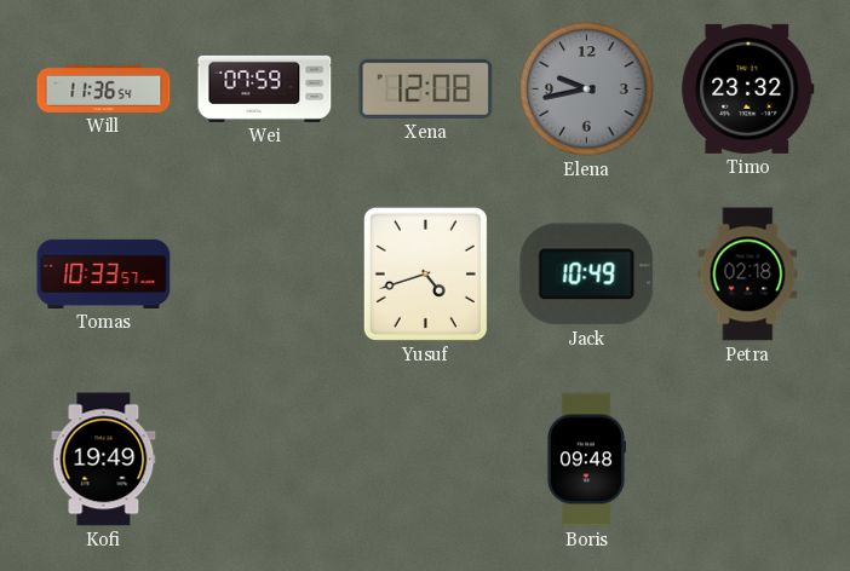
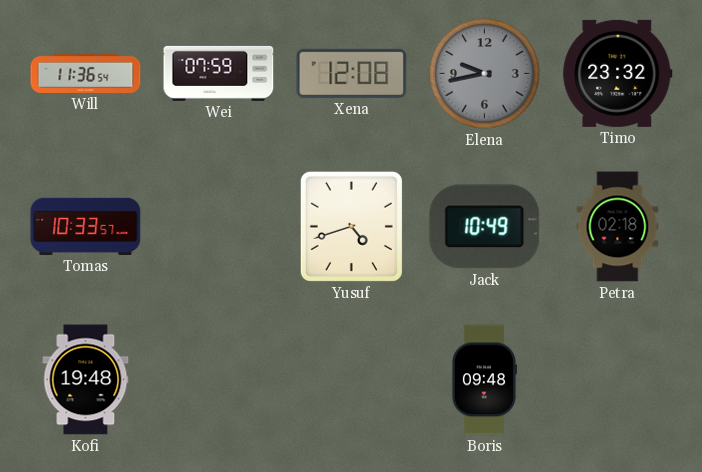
Kofi: 19:49 -> 19:48
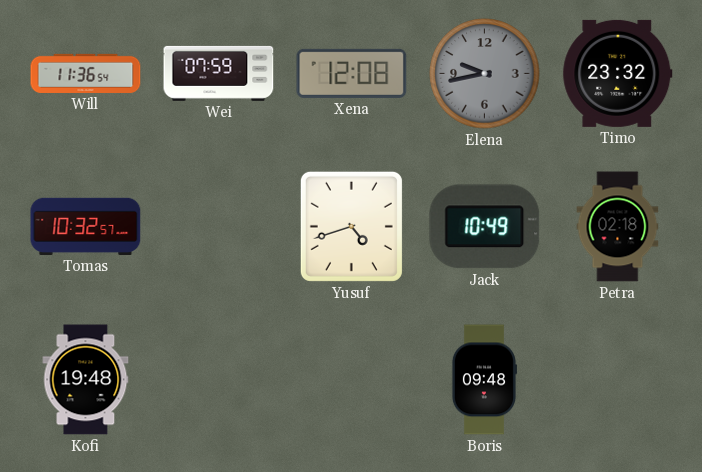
Tomas: 10:33 -> 10:32
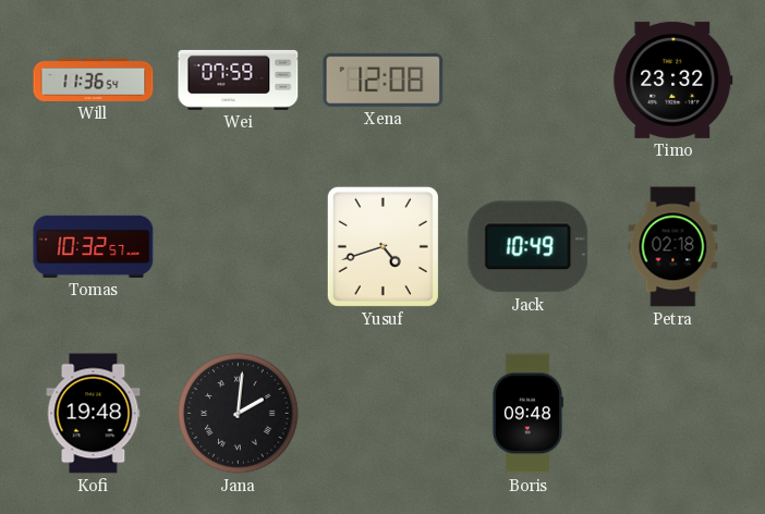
Elena: 9:43 -> none
Jana: none -> 2:01
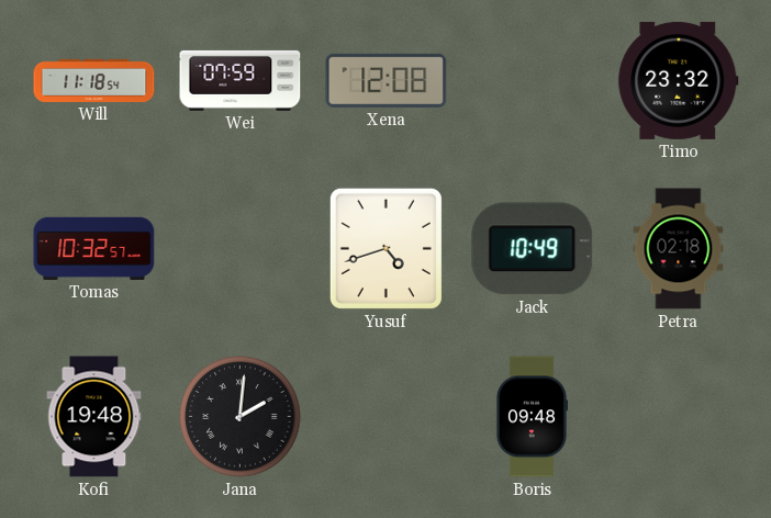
Will: 11:36 -> 11:18
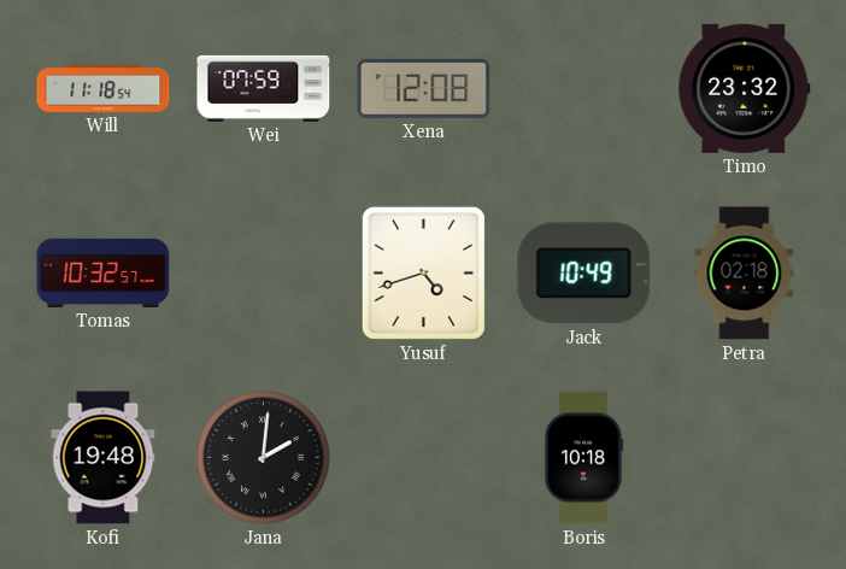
Boris: 09:48 -> 10:18
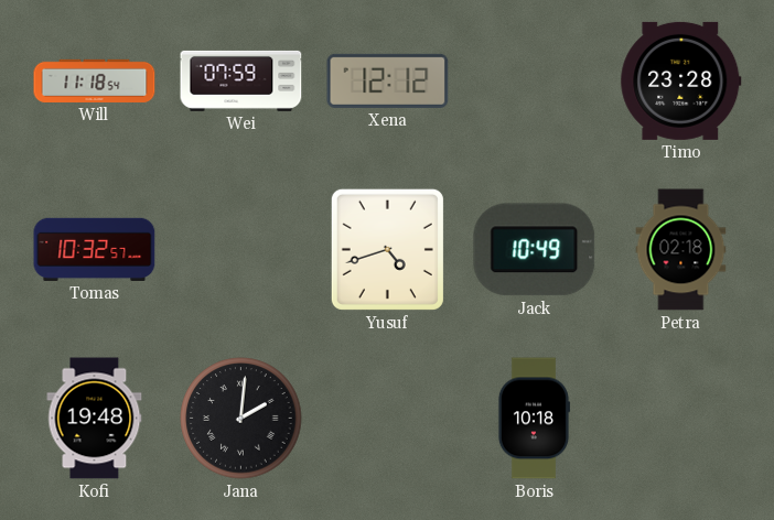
Xena: 12:08 -> 12:12
Timo: 23:32 -> 23:28
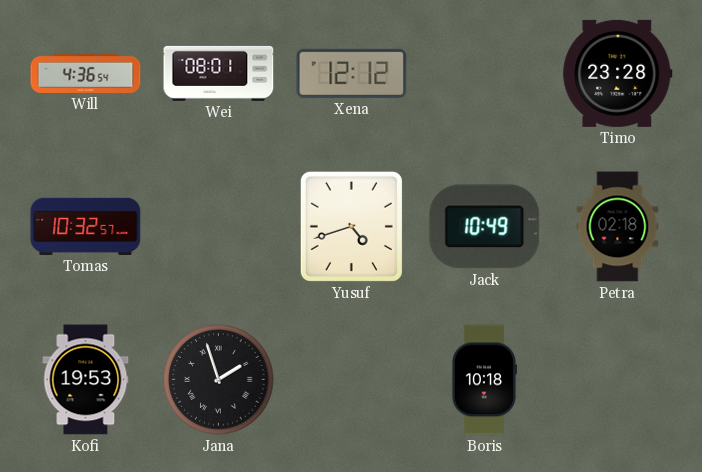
Will: 11:18 -> 4:36
Wei: 07:59 -> 08:01
Kofi: 19:48 -> 19:53
Jana: 2:01 -> 1:57
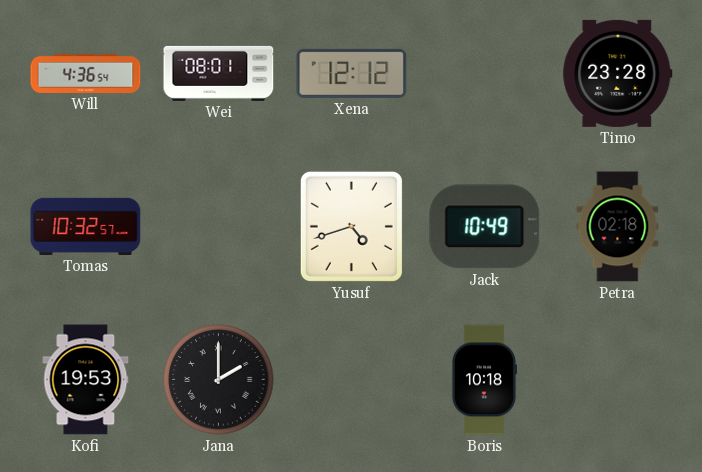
Jana: 1:57 -> 2:00
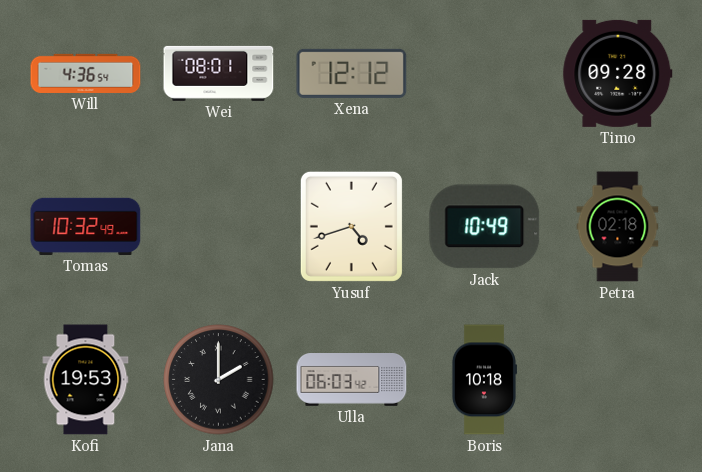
Timo: 23:28 -> 09:28
Tomas: 10:32:57 -> 10:32:49
Ulla: none -> 06:03
